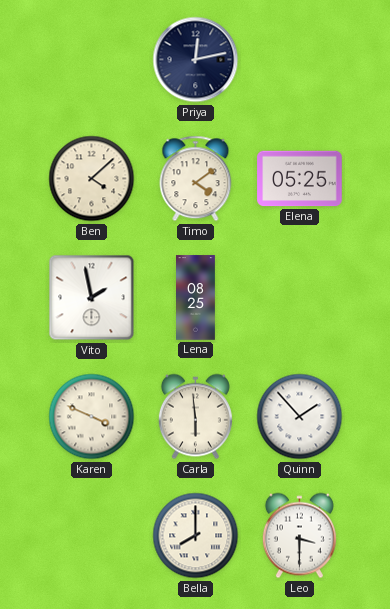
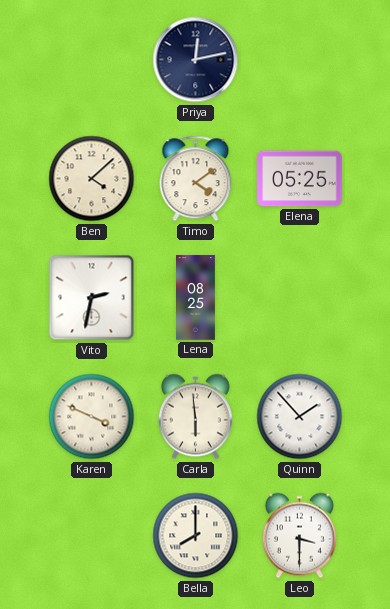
Vito: 1:58 -> 2:32
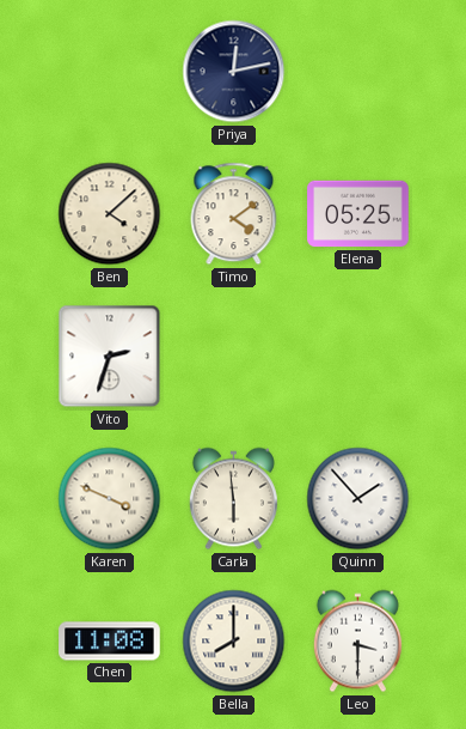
Vito: 2:32 -> 2:33
Lena: 08:25 -> none
Chen: none -> 11:08
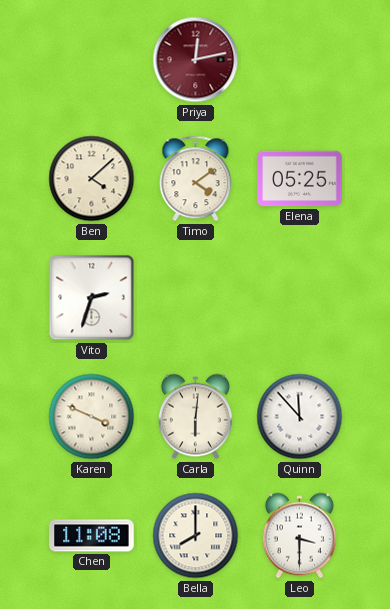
Priya dial: navy -> burgundy
Carla: 5:59 -> 6:01
Quinn: 1:53 -> 11:53
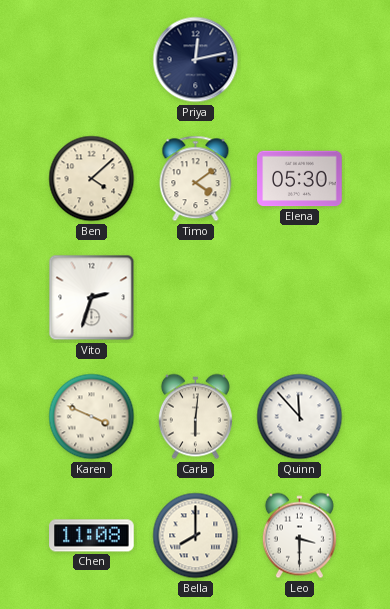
Priya dial: burgundy -> navy
Elena: 05:25 -> 05:30
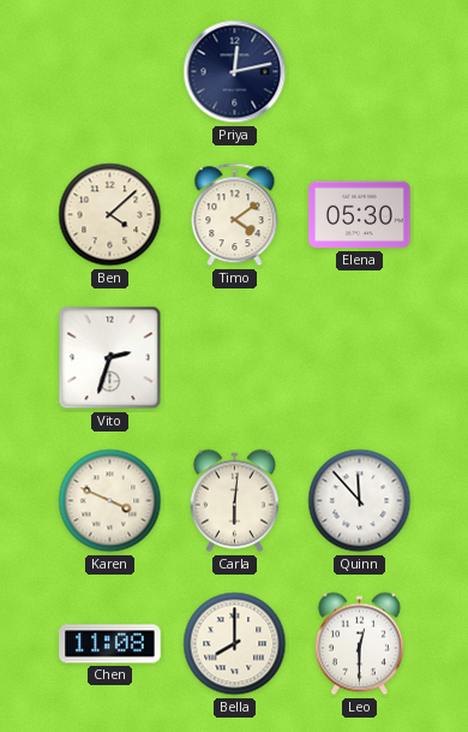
Leo: 3:30 -> 12:30
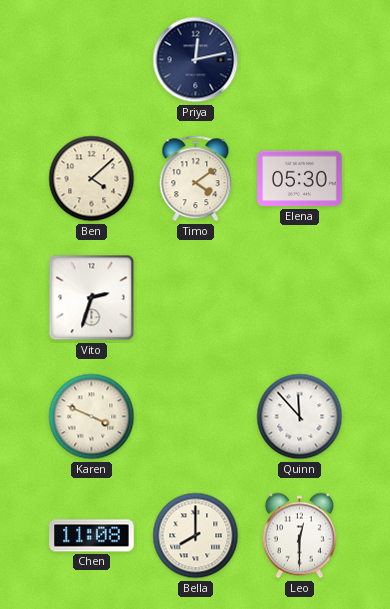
Carla: 6:01 -> none
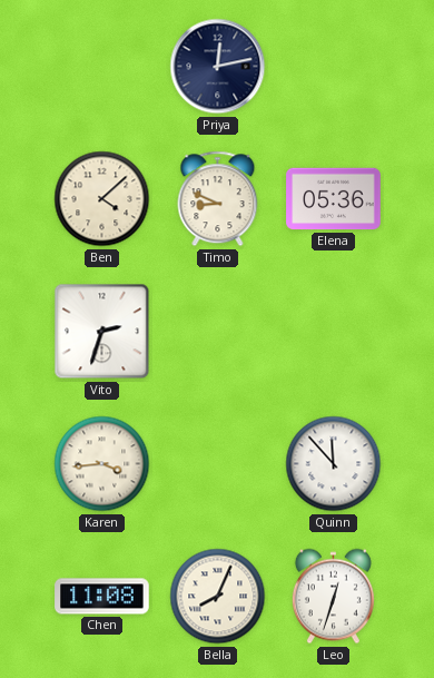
Timo: 4:09 -> 8:49
Elena: 05:30 -> 05:36
Karen: 3:49 -> 3:44
Bella: 8:00 -> 8:04
Leo: 12:30 -> 12:33
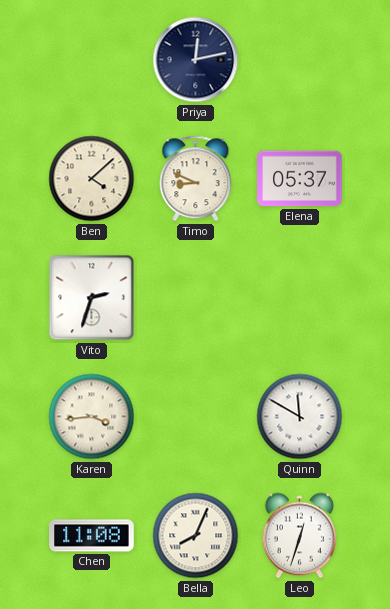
Elena: 05:36 -> 05:37
Quinn: 11:53 -> 11:50
